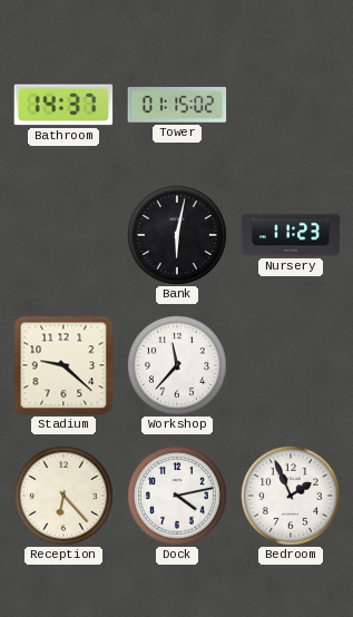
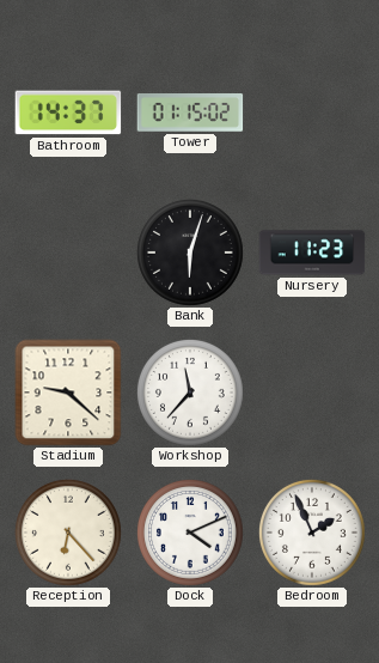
Bank: 6:02 -> 6:03
Dock: 4:13 -> 4:11
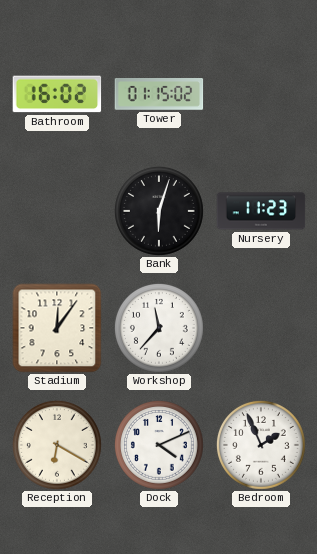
Bathroom: 14:37 -> 16:02
Stadium: 9:22 -> 12:06
Reception: 6:23 -> 6:20
